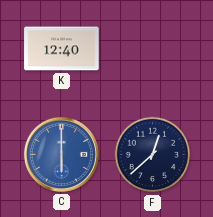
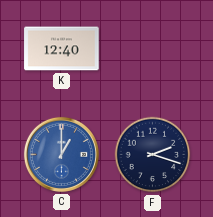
C: 6:00 -> 1:00
F: 12:38 -> 2:18
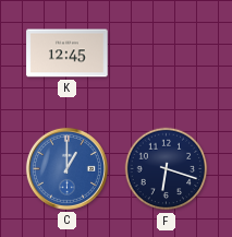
K: 12:40 -> 12:45
F: 2:18 -> 6:18
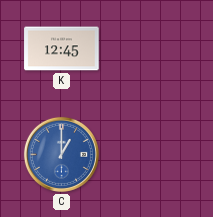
F: 6:18 -> none
